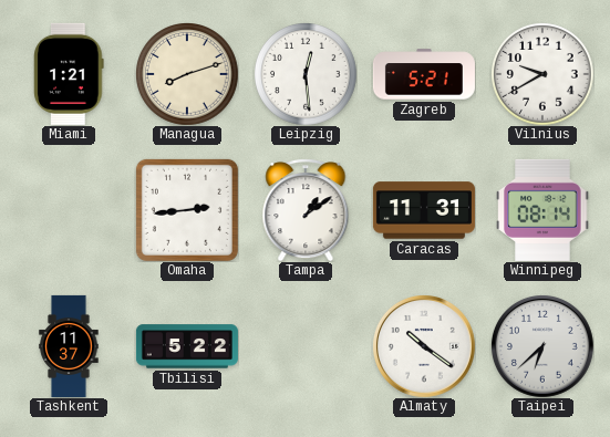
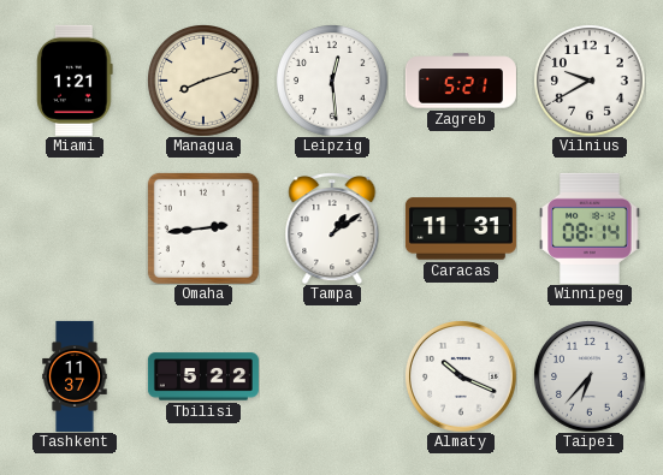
Almaty: 10:21 -> 10:19
Taipei: 6:38 -> 6:37
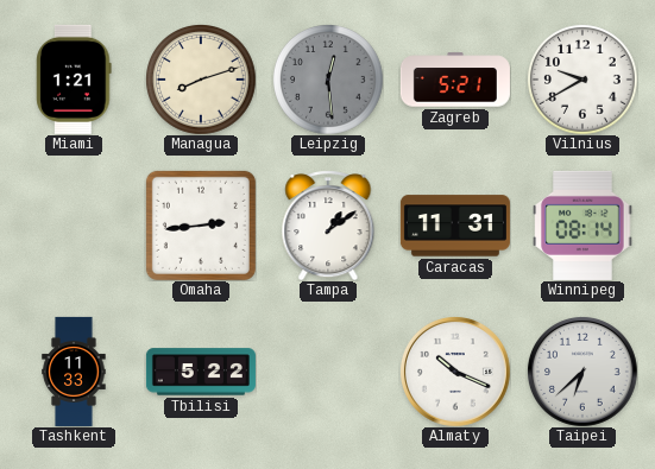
Leipzig dial: white -> grey
Tashkent: 11:37 -> 11:33
Taipei: 6:37 -> 6:38
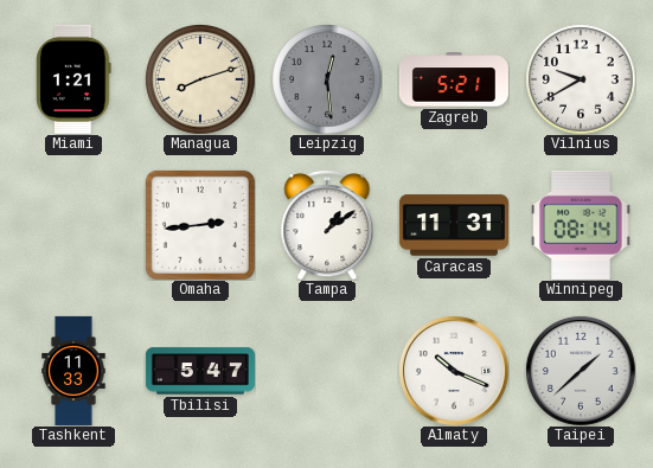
Tbilisi: 5:22 -> 5:47
Taipei: 6:38 -> 1:38
